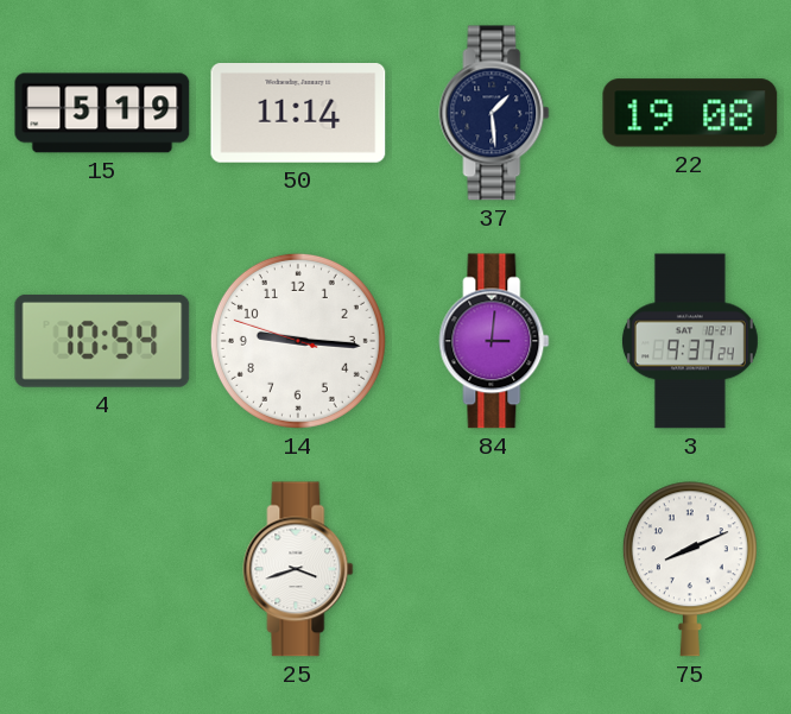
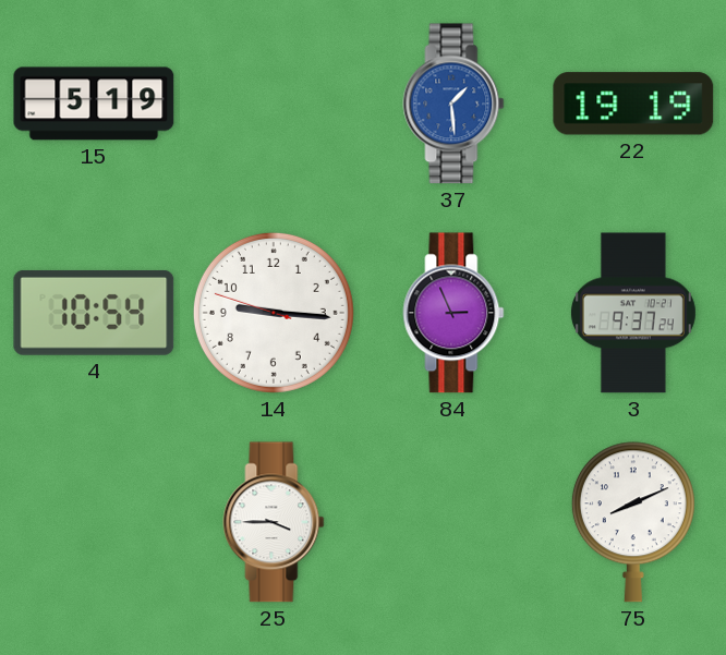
50: 11:14 -> none
37 dial: navy -> blue
22: 19:08 -> 19:19
84: 3:01 -> 2:56
25: 3:42 -> 3:45
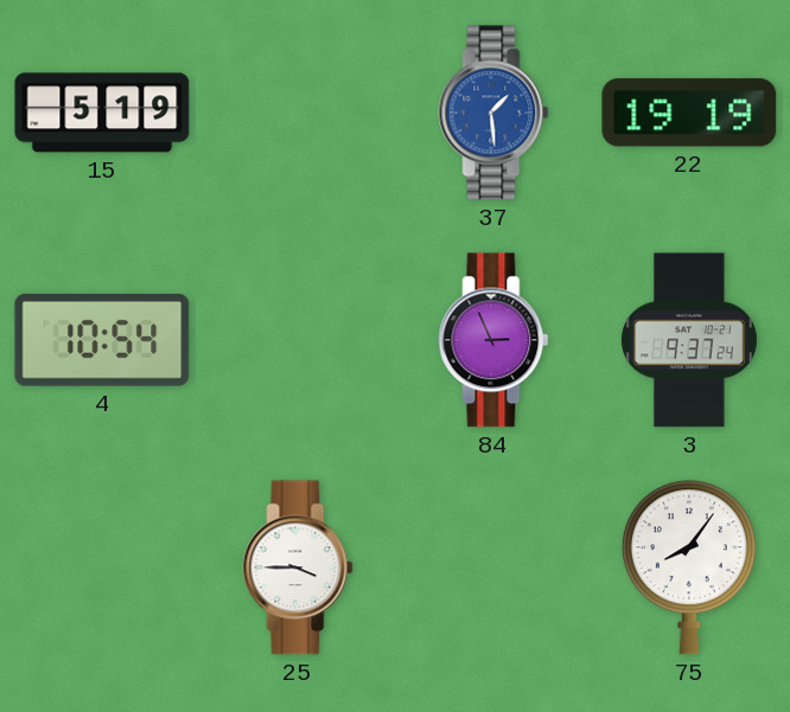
14: 9:15 -> none
75: 8:11 -> 8:06
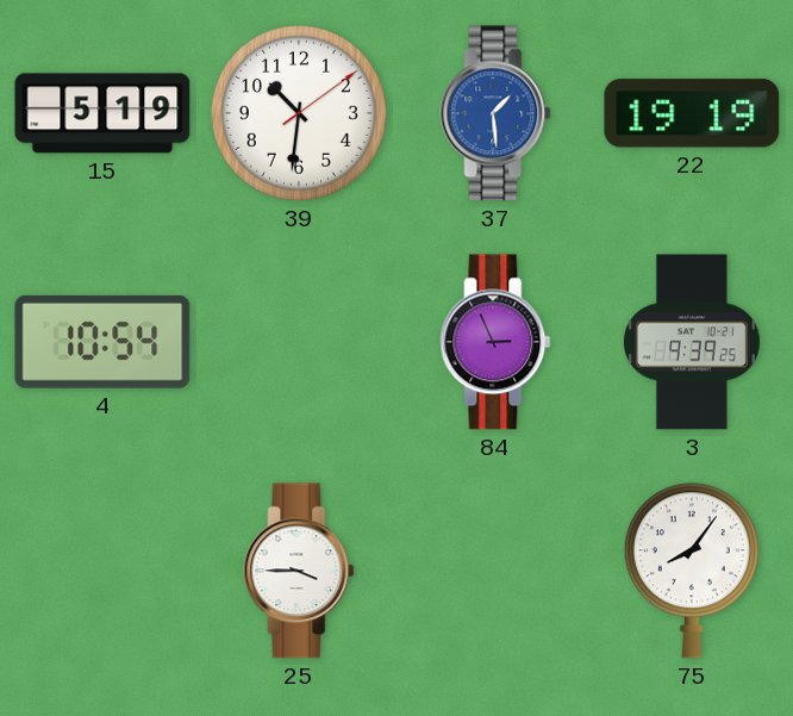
39: none -> 10:31
3: 9:37 -> 9:39
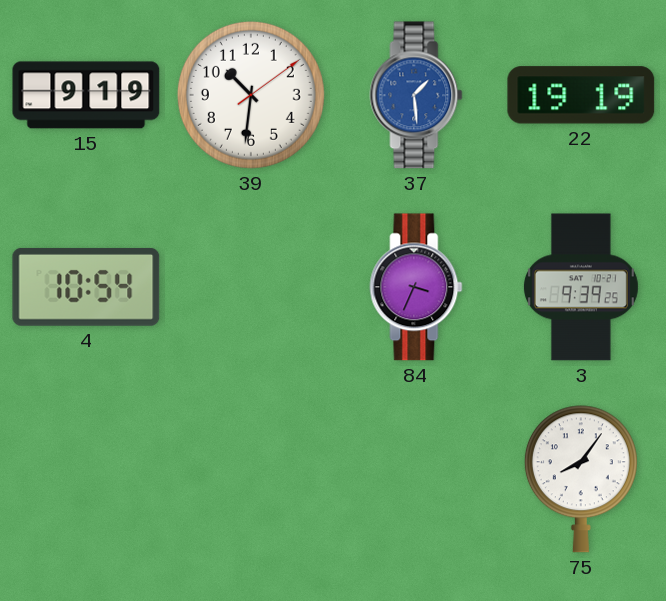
15: 5:19 -> 9:19
84: 2:56 -> 3:34
25: 3:45 -> none
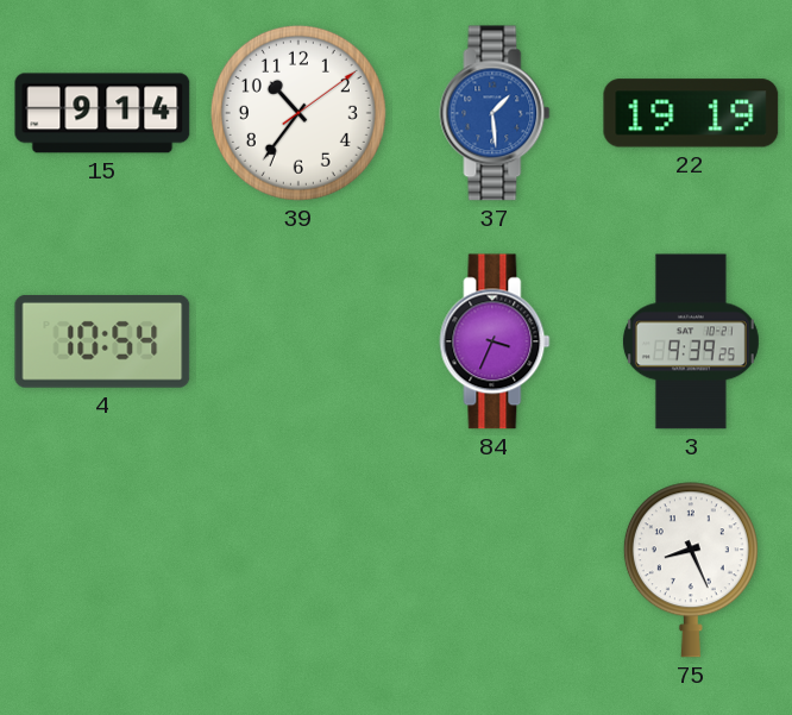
15: 9:19 -> 9:14
39: 10:31 -> 10:36
75: 8:06 -> 8:26
